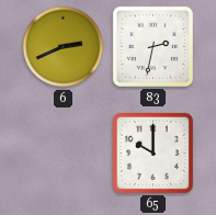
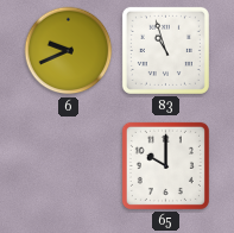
6: 2:41 -> 9:41
83: 2:32 -> 10:57
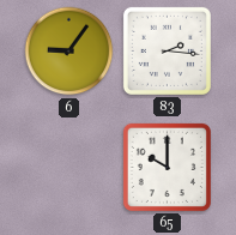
6: 9:41 -> 9:06
83: 10:57 -> 2:16
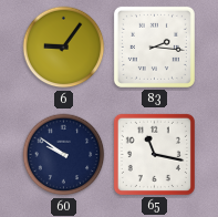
60: none -> 9:51
65: 10:00 -> 11:17
